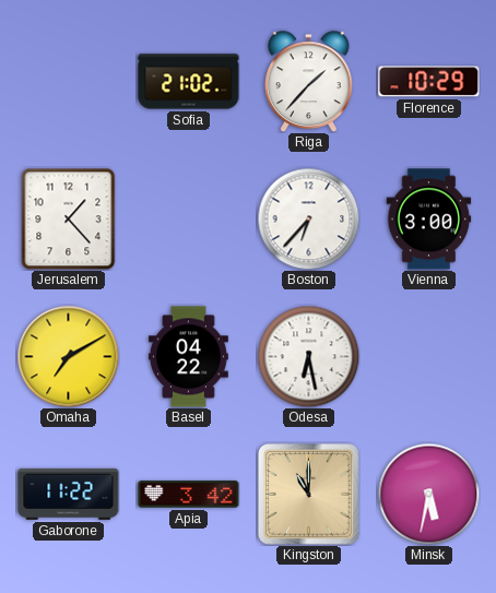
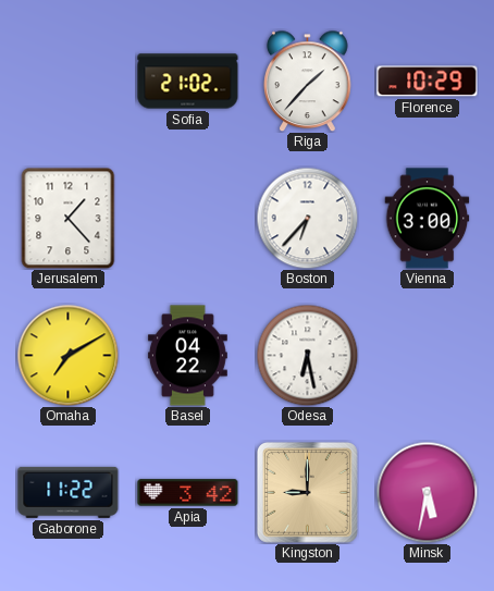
Kingston: 11:00 -> 9:00
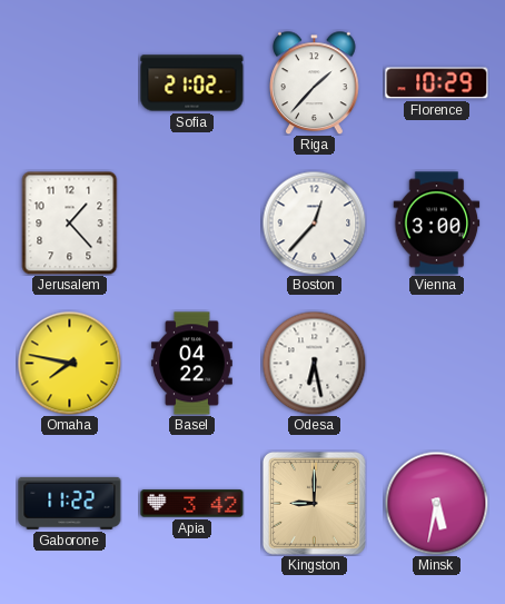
Boston: 6:37 -> 12:37
Omaha: 7:10 -> 7:47
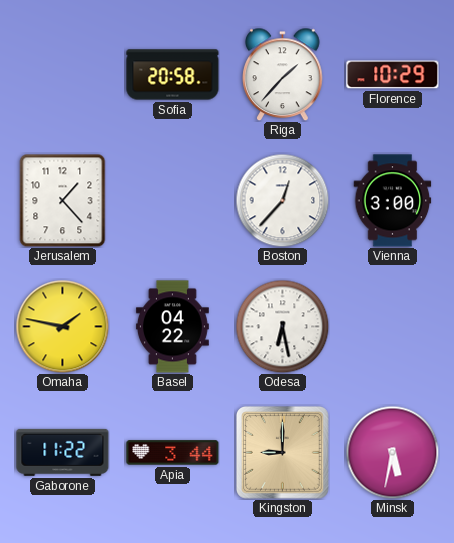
Sofia: 21:02 -> 20:58
Omaha: 7:47 -> 1:47
Apia: 3:42 -> 3:44
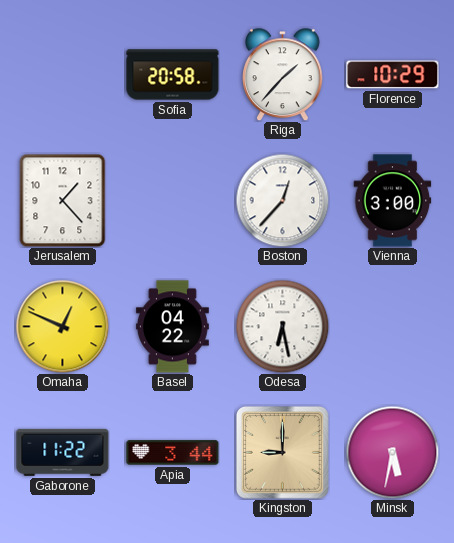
Omaha: 1:47 -> 12:49
